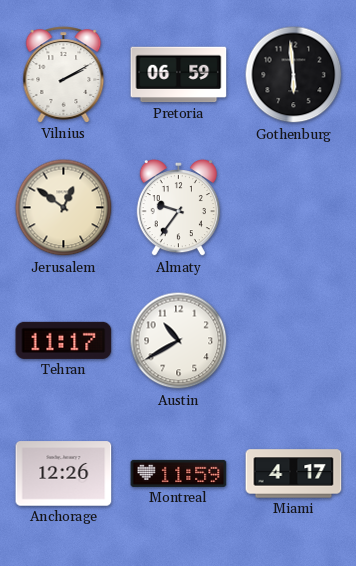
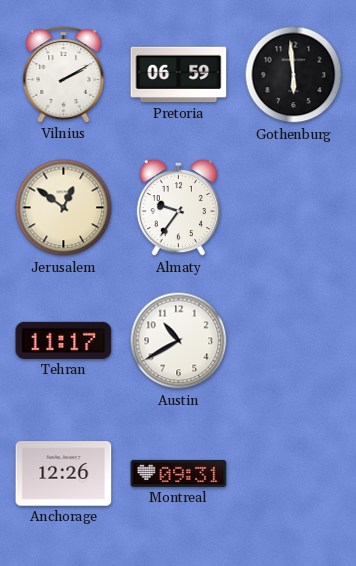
Montreal: 11:59 -> 09:31
Miami: 4:17 -> none
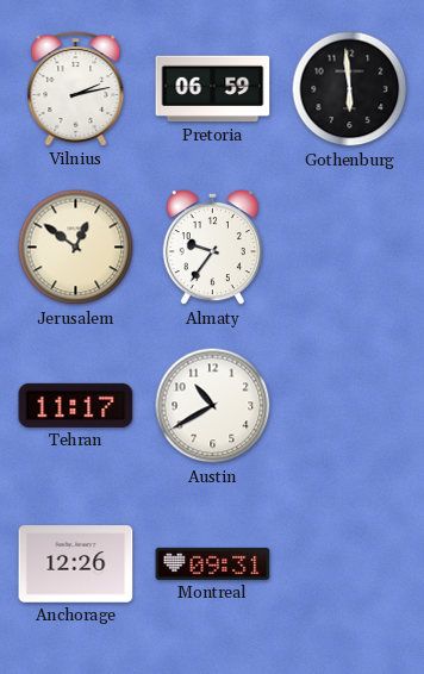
Vilnius: 2:10 -> 2:13
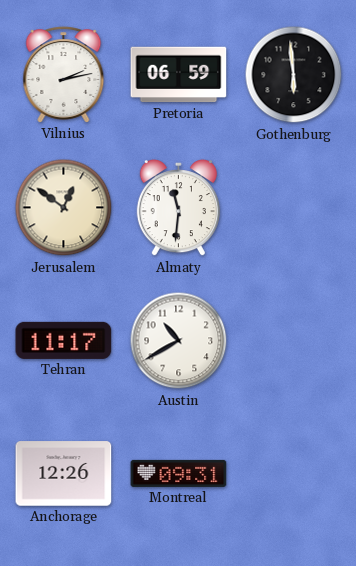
Almaty: 9:36 -> 11:31
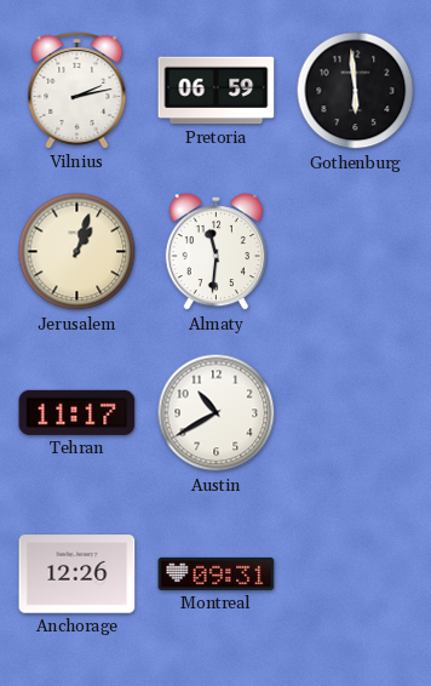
Jerusalem: 12:51 -> 1:03
